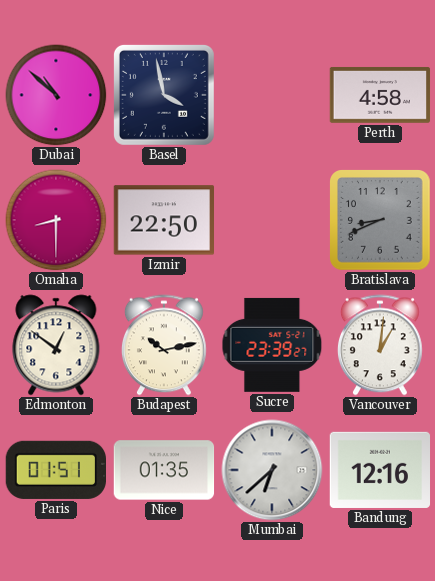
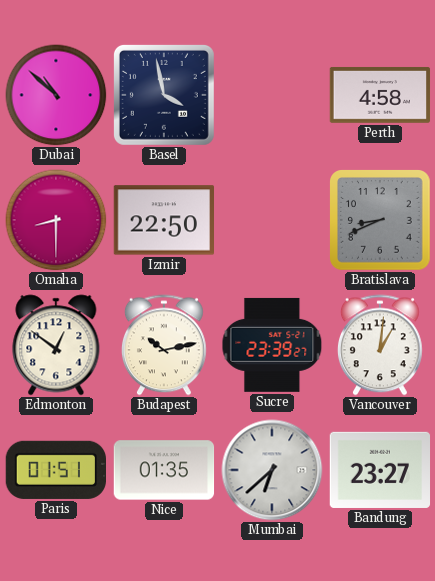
Bandung: 12:16 -> 23:27
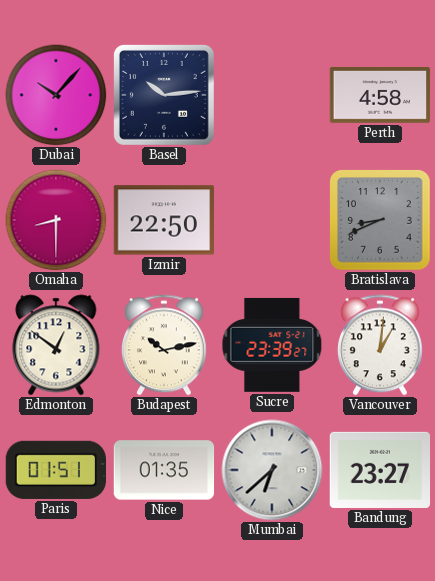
Dubai: 10:52 -> 10:07
Basel: 3:58 -> 10:14
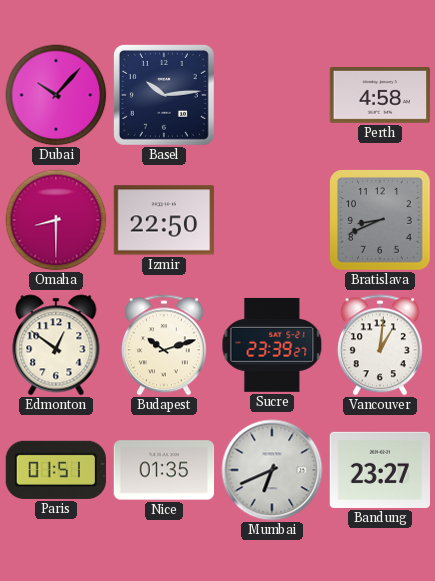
Budapest: 10:13 -> 10:12
Mumbai: 6:38 -> 6:41
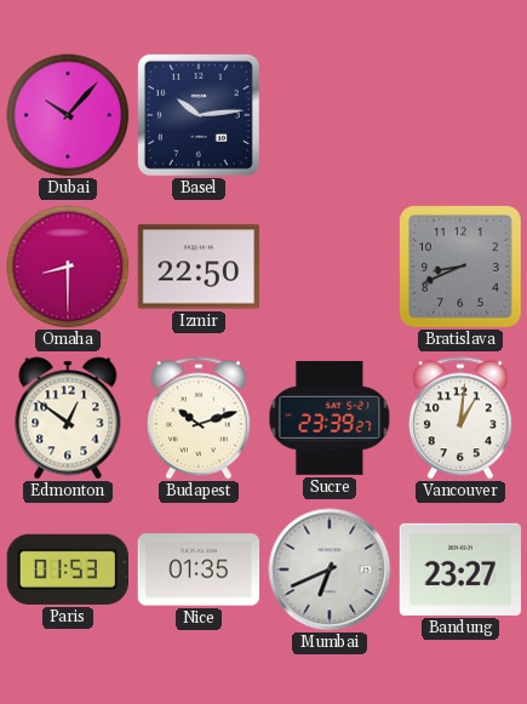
Perth: 4:58 -> none
Paris: 01:51 -> 01:53
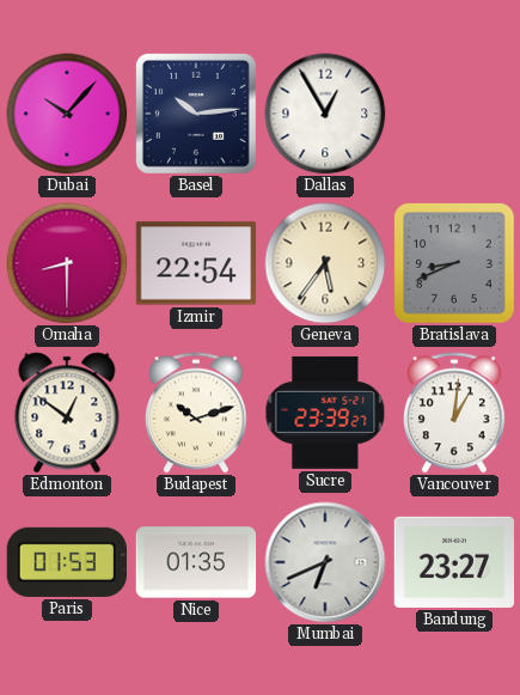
Dallas: none -> 12:55
Izmir: 22:50 -> 22:54
Geneva: none -> 5:36
